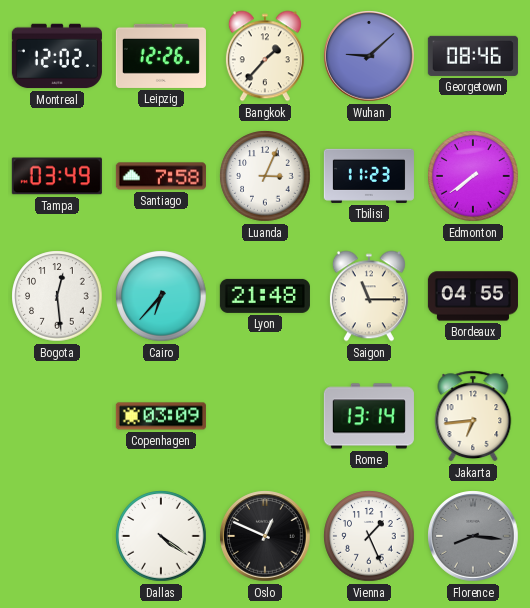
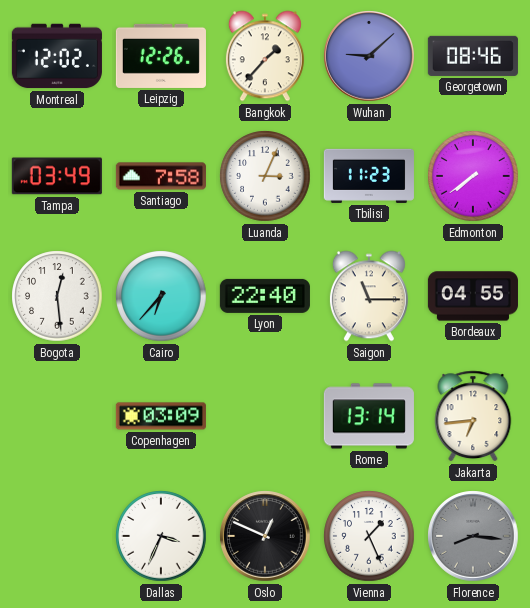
Lyon: 21:48 -> 22:40
Dallas: 4:21 -> 3:34
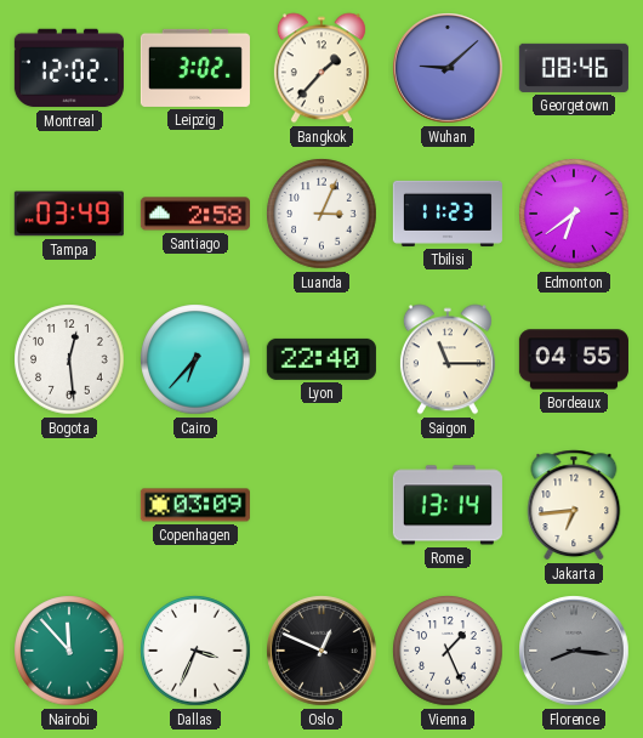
Leipzig: 12:26 -> 3:02
Santiago: 7:58 -> 2:58
Edmonton: 7:39 -> 6:39
Nairobi: none -> 11:53
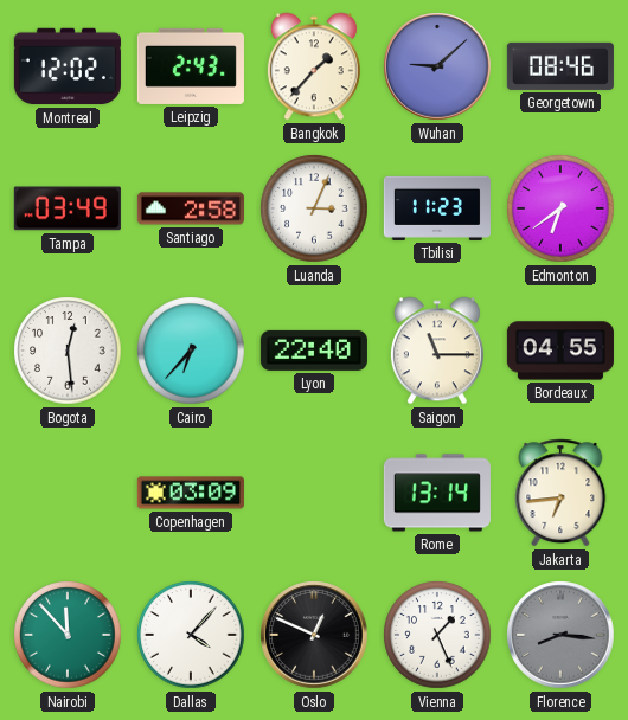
Leipzig: 3:02 -> 2:43
Dallas: 3:34 -> 4:07
